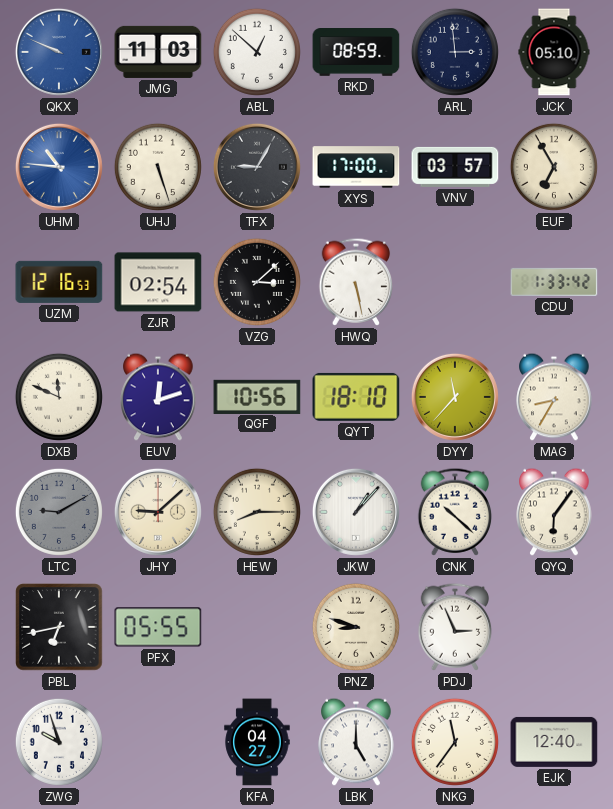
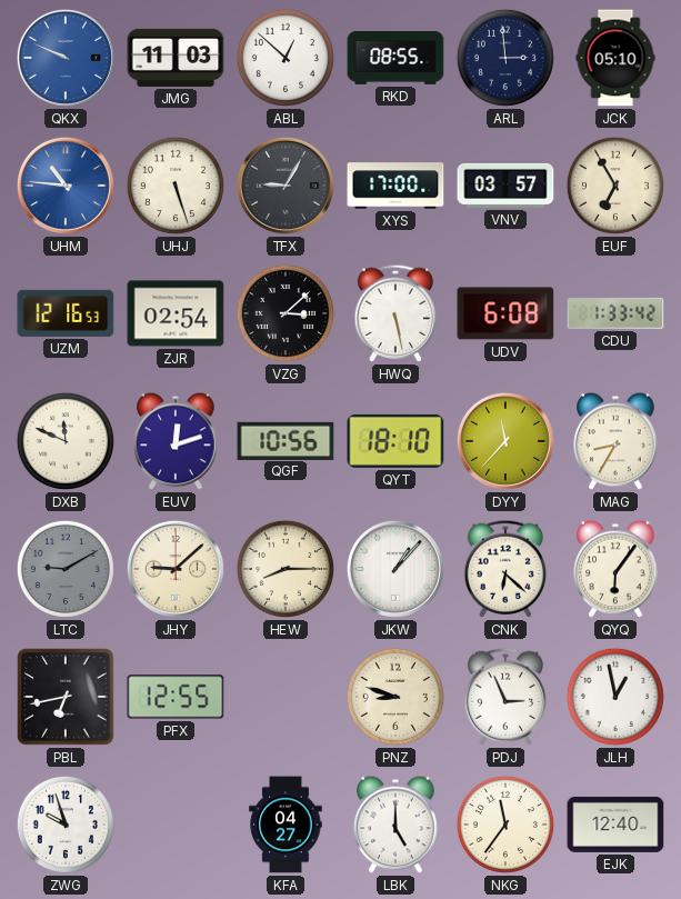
RKD: 08:59 -> 08:55
UDV: none -> 6:08
CNK: 10:22 -> 6:22
PFX: 05:55 -> 12:55
JLH: none -> 12:58
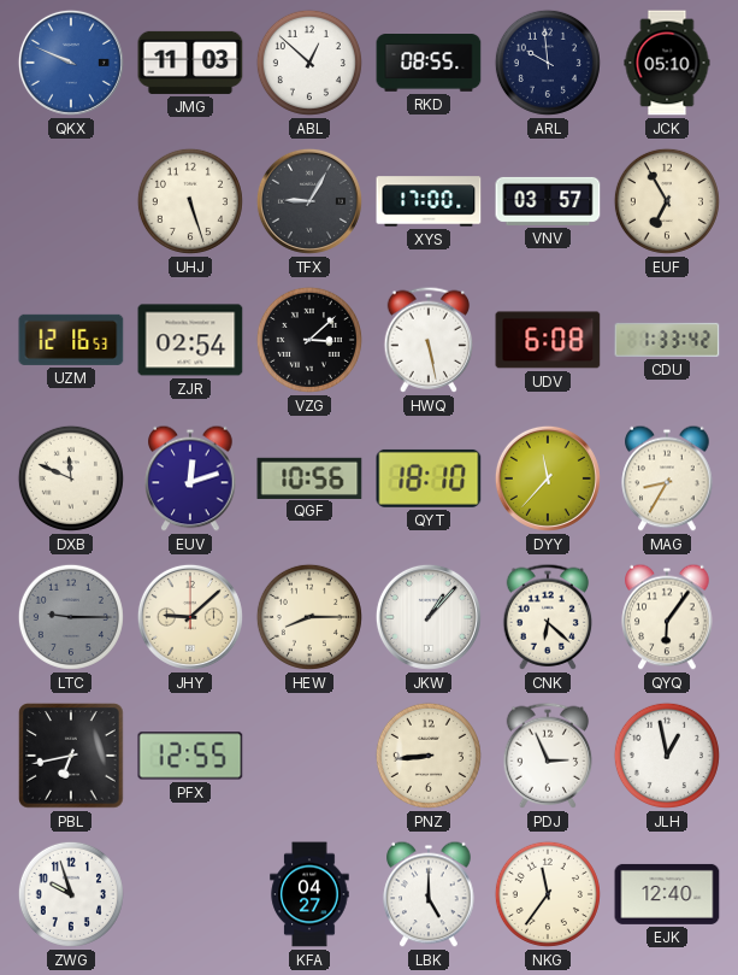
ARL: 2:59 -> 9:59
UHM: 10:46 -> none
LTC: 9:10 -> 9:15
PNZ: 8:48 -> 8:44
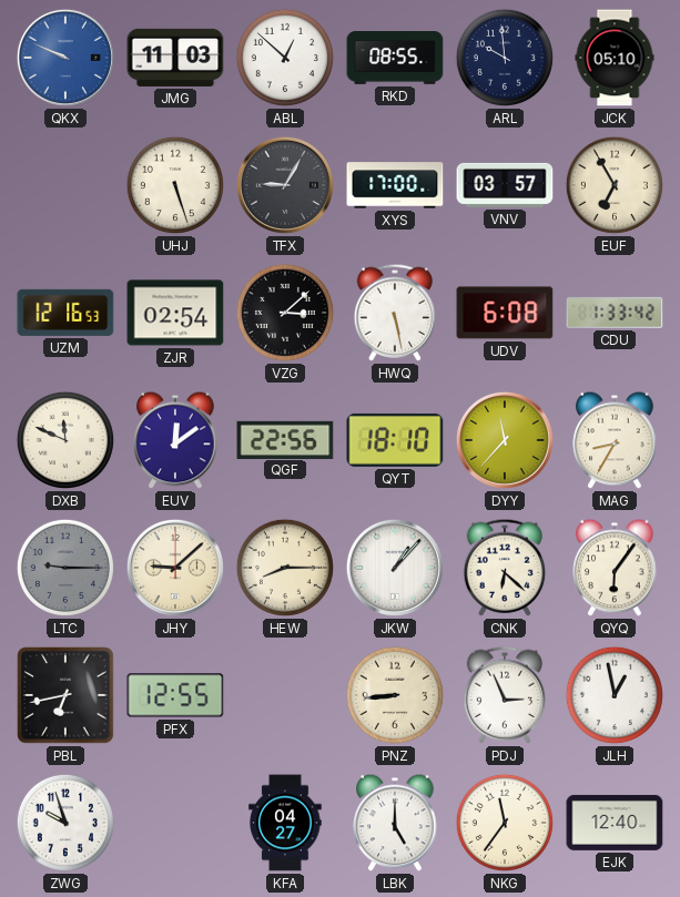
EUV: 12:12 -> 12:09
QGF: 10:56 -> 22:56
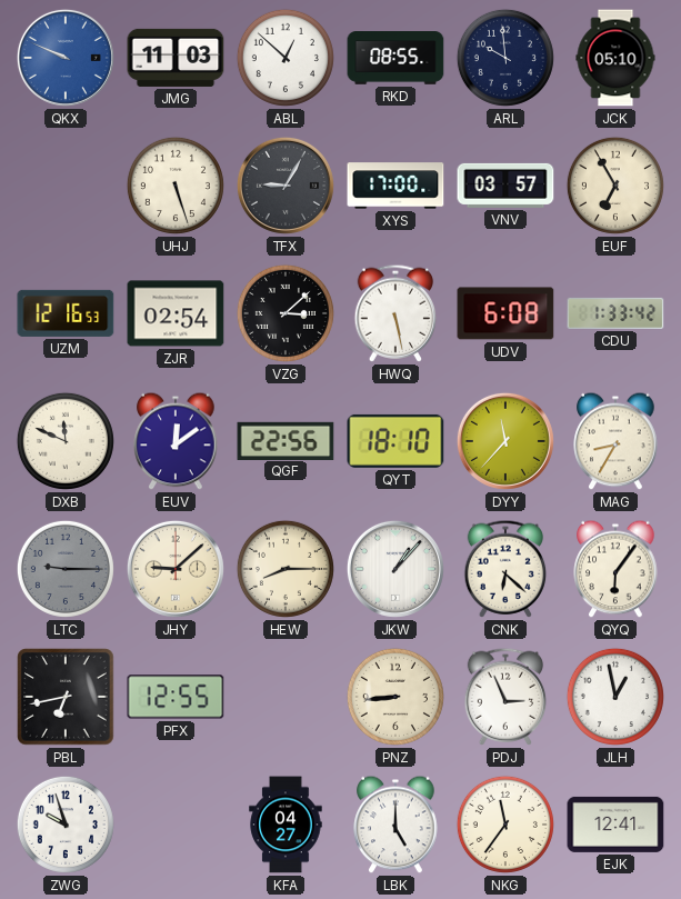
EJK: 12:40 -> 12:41
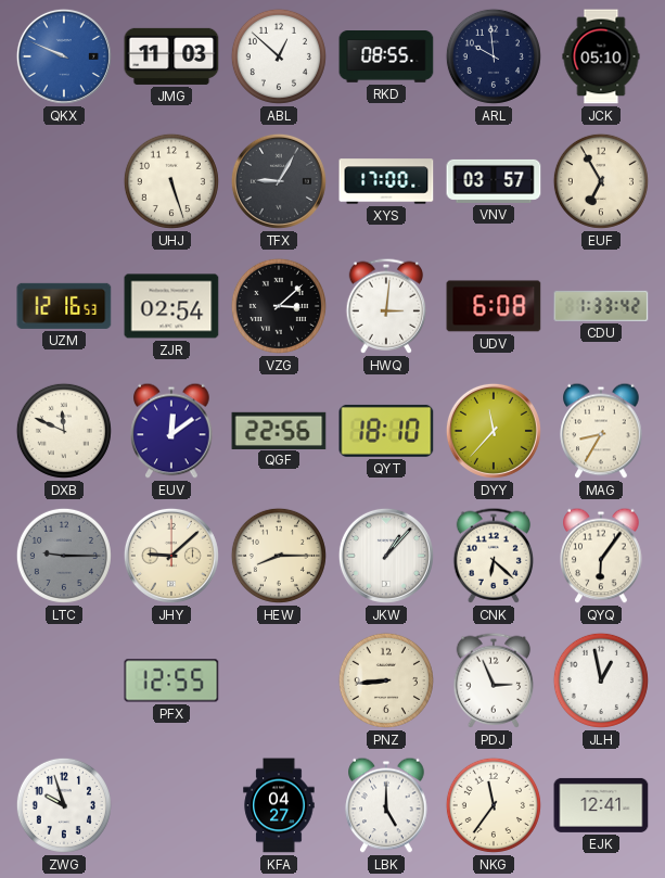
HWQ: 5:28 -> 3:01
PBL: 6:43 -> none
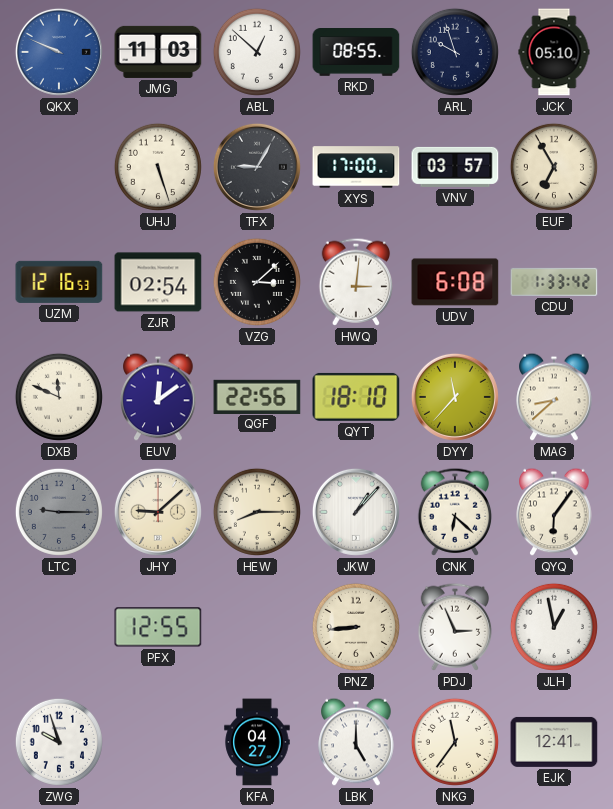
ARL: 9:59 -> 9:57
MAG: 8:35 -> 8:38
